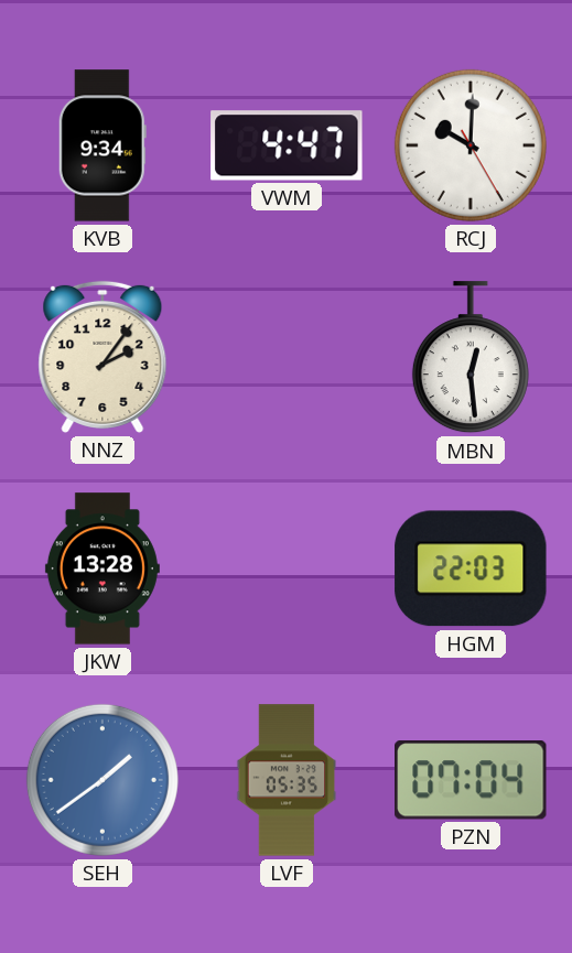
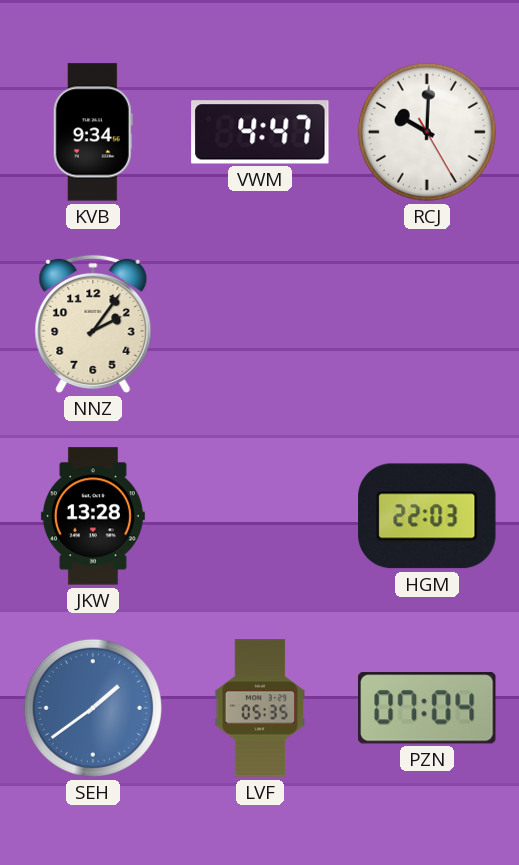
MBN: 12:29 -> none
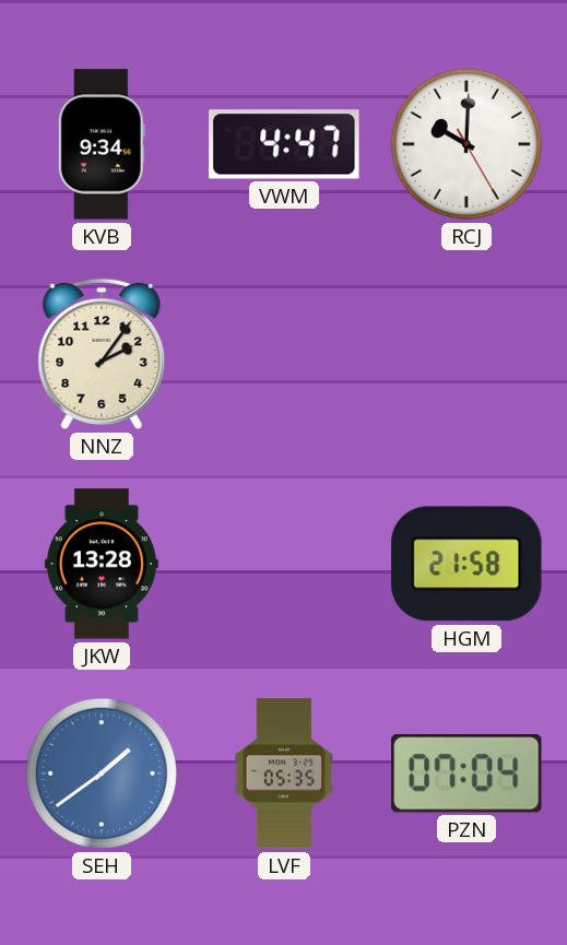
HGM: 22:03 -> 21:58
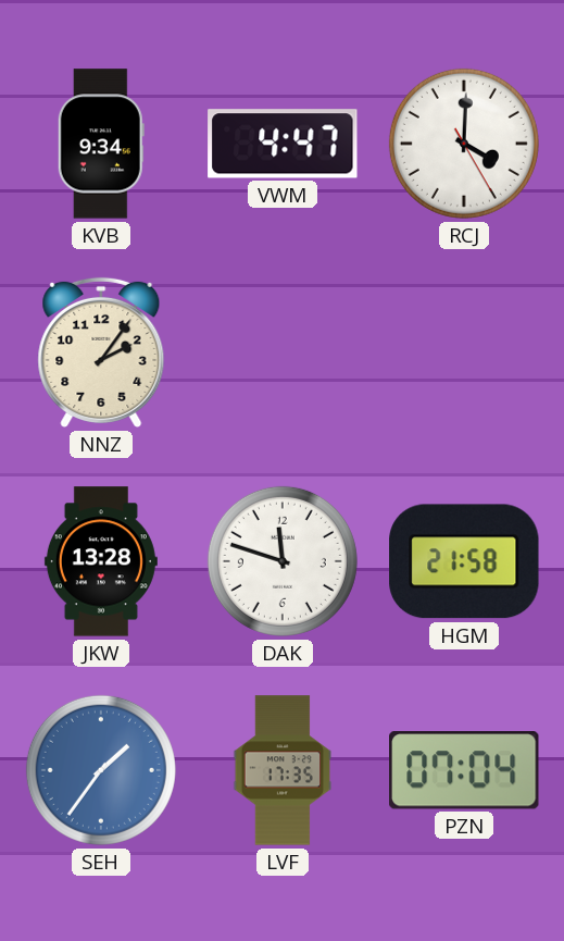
RCJ: 10:00 -> 4:00
DAK: none -> 11:48
SEH: 1:39 -> 1:36
LVF: 05:35 -> 17:35
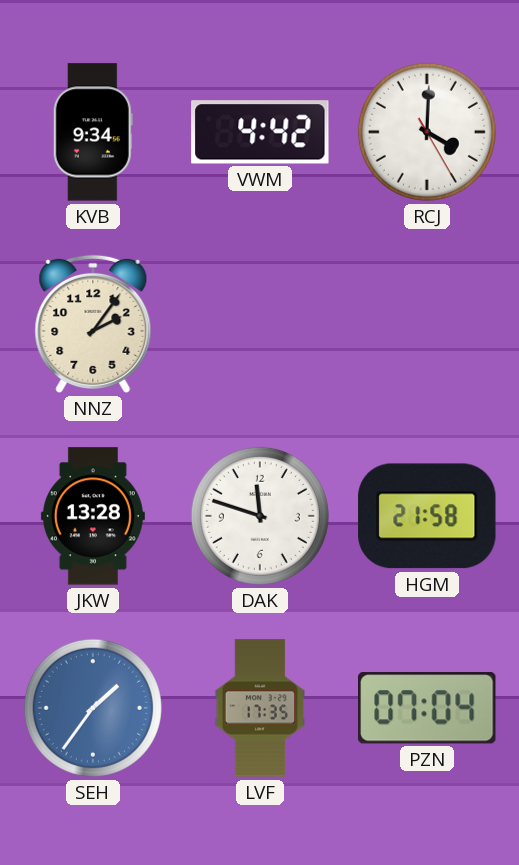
VWM: 4:47 -> 4:42
